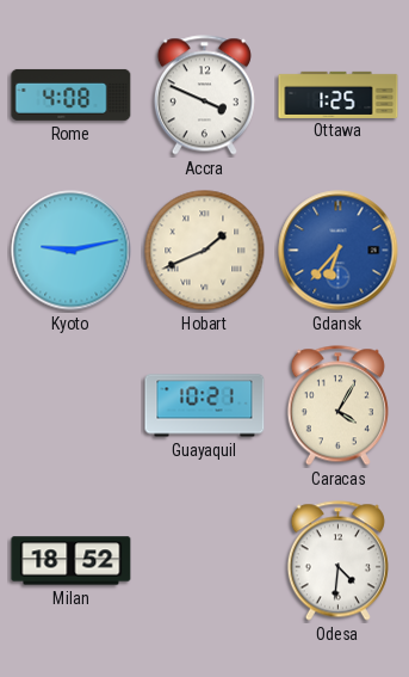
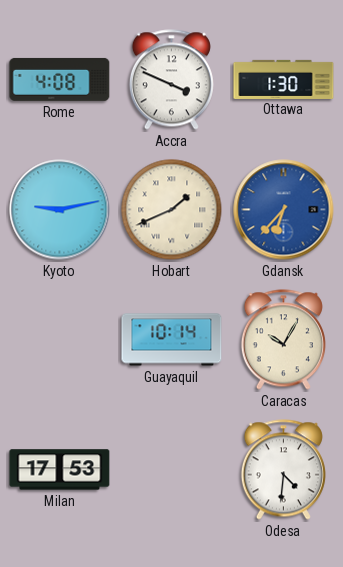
Ottawa: 1:25 -> 1:30
Guayaquil: 10:21 -> 10:14
Caracas: 4:05 -> 10:05
Milan: 18:52 -> 17:53
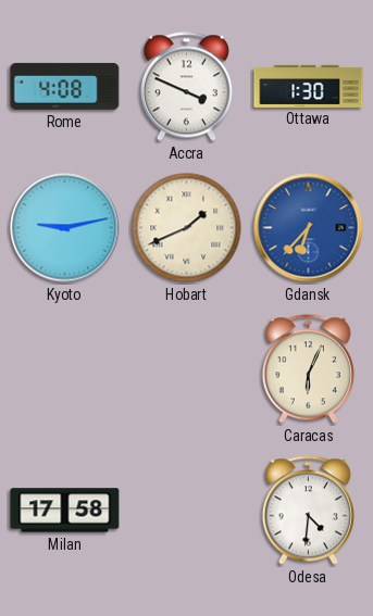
Guayaquil: 10:14 -> none
Caracas: 10:05 -> 6:04
Milan: 17:53 -> 17:58
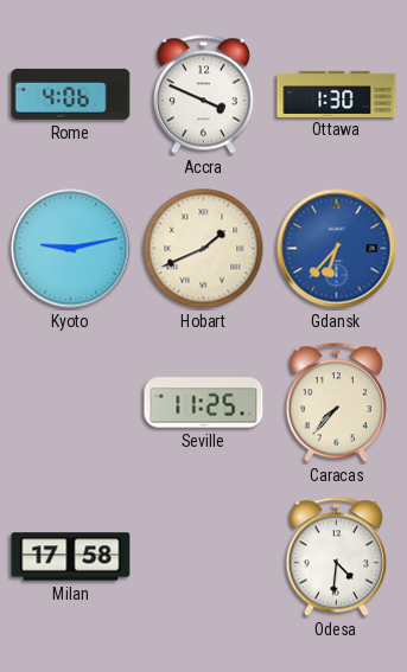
Rome: 4:08 -> 4:06
Seville: none -> 11:25
Caracas: 6:04 -> 7:37
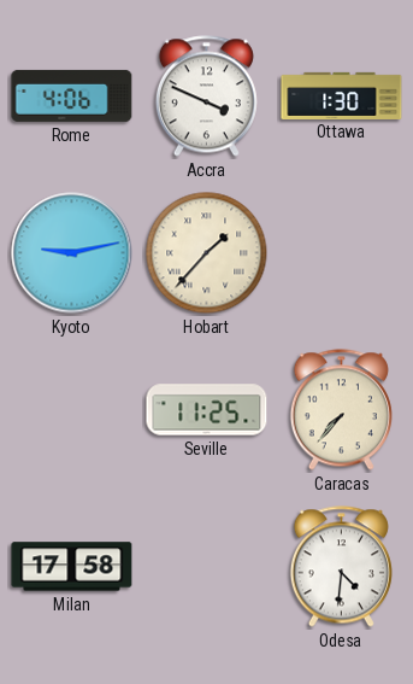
Hobart: 1:41 -> 1:37
Gdansk: 6:37 -> none
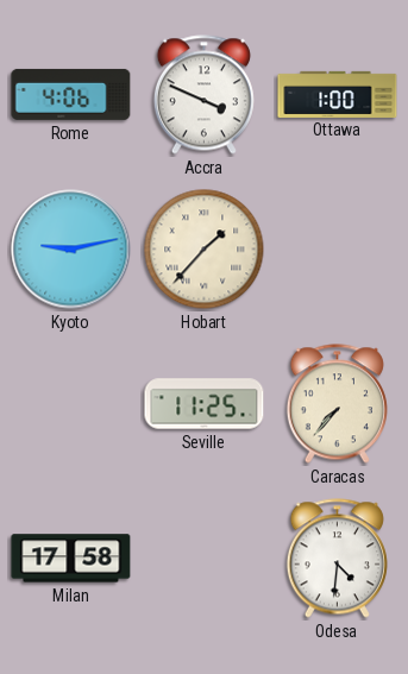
Ottawa: 1:30 -> 1:00
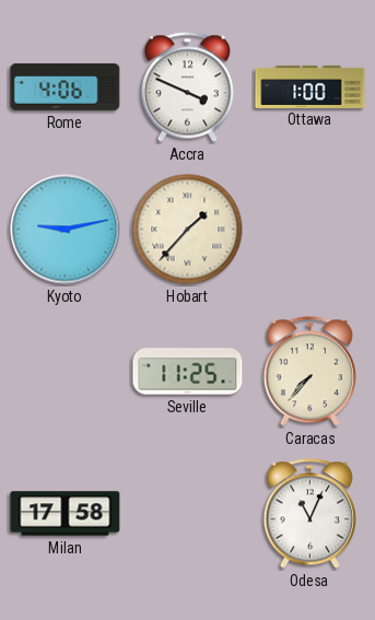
Odesa: 4:31 -> 11:04
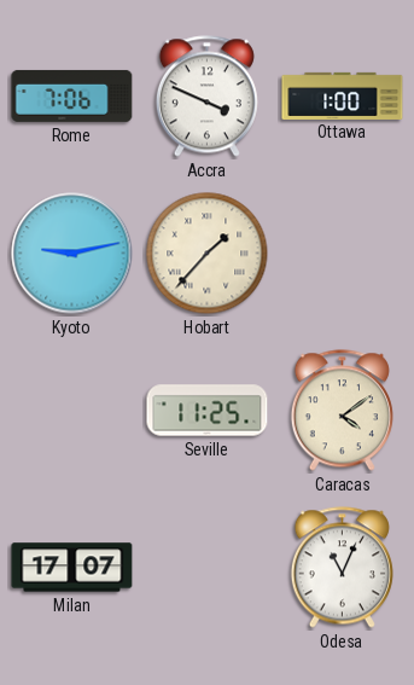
Rome: 4:06 -> 7:06
Caracas: 7:37 -> 4:09
Milan: 17:58 -> 17:07
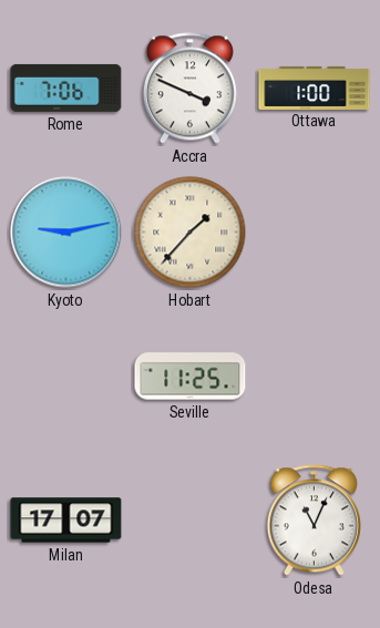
Caracas: 4:09 -> none
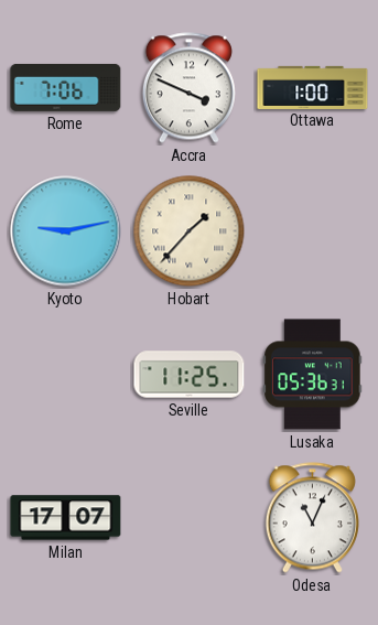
Lusaka: none -> 05:36
